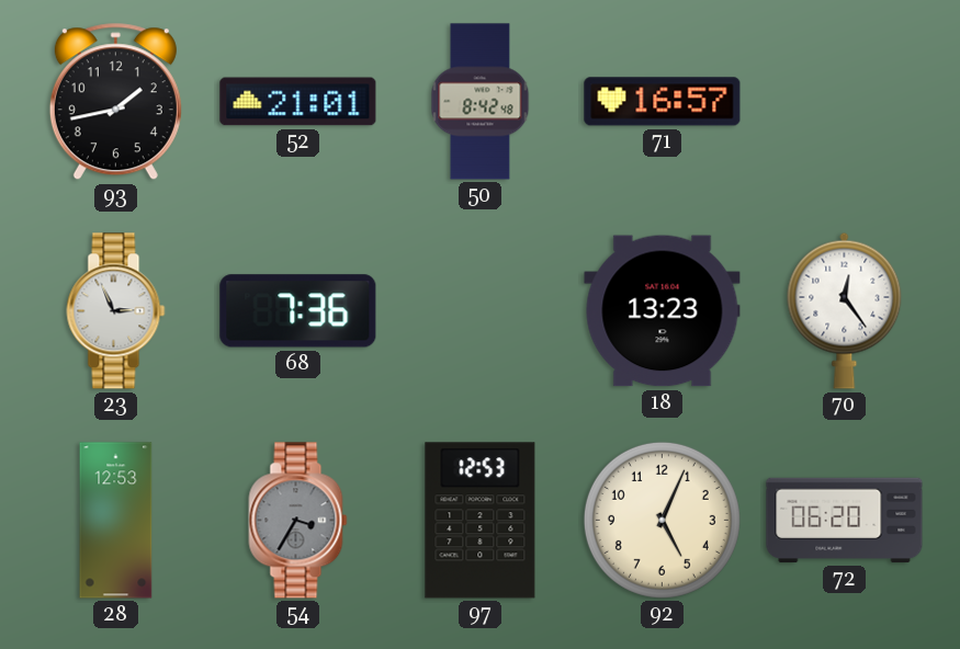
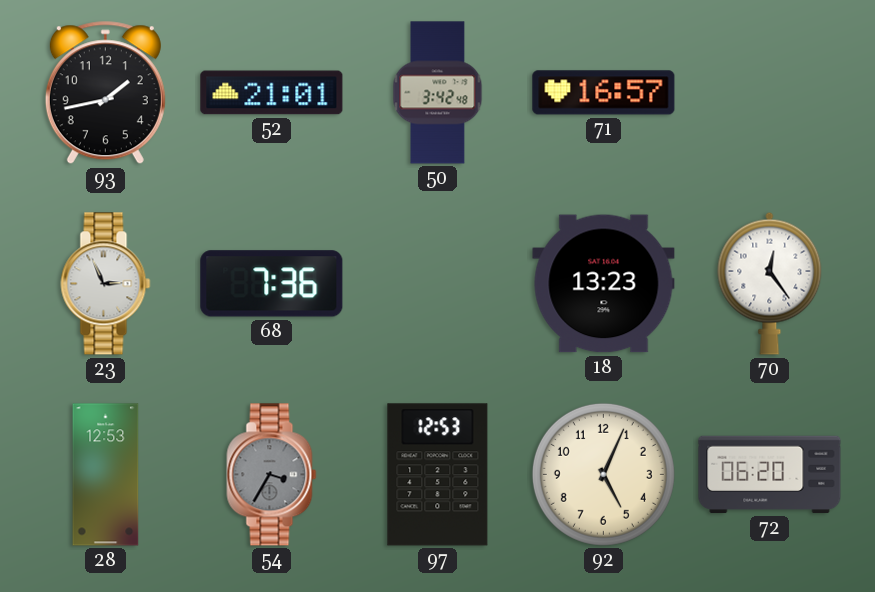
50: 8:42 -> 3:42
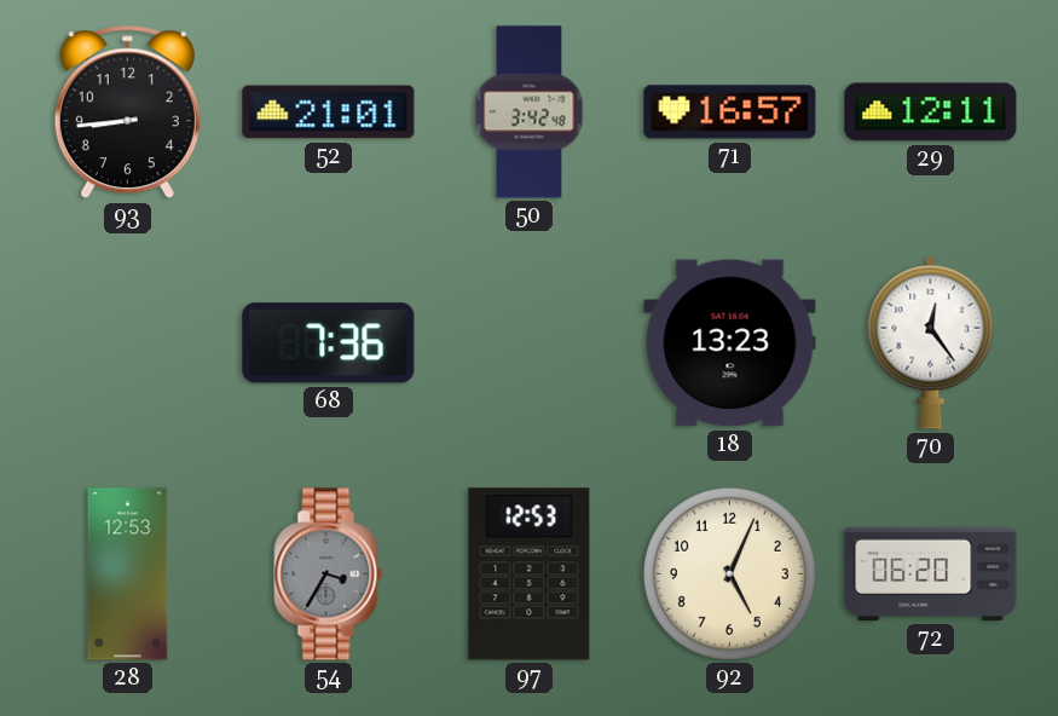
93: 1:43 -> 8:44
29: none -> 12:11
23: 2:56 -> none
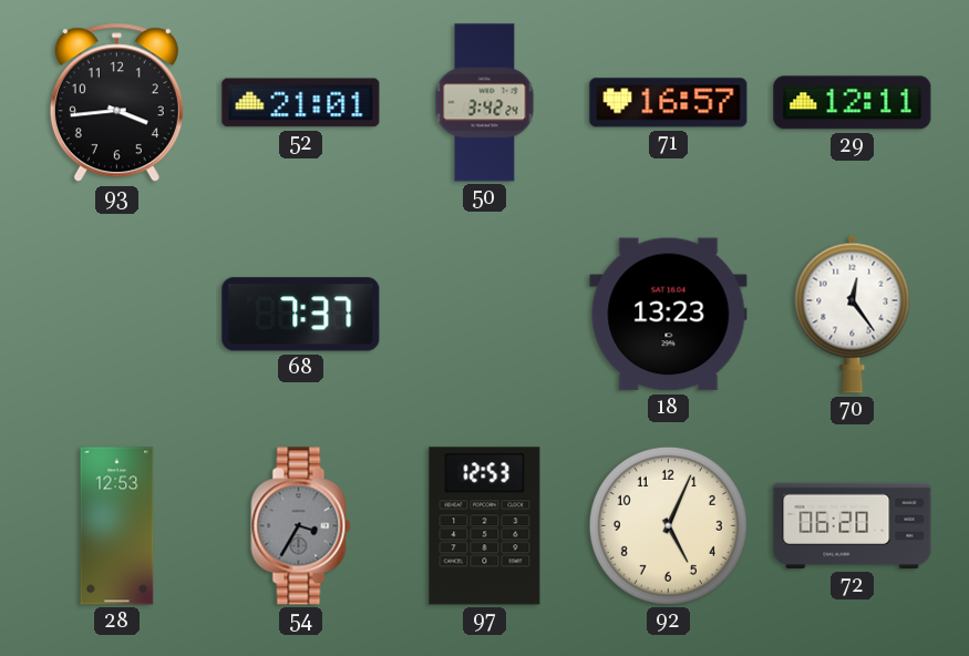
93: 8:44 -> 3:44
50: 3:42:48 -> 3:42:24
68: 7:36 -> 7:37
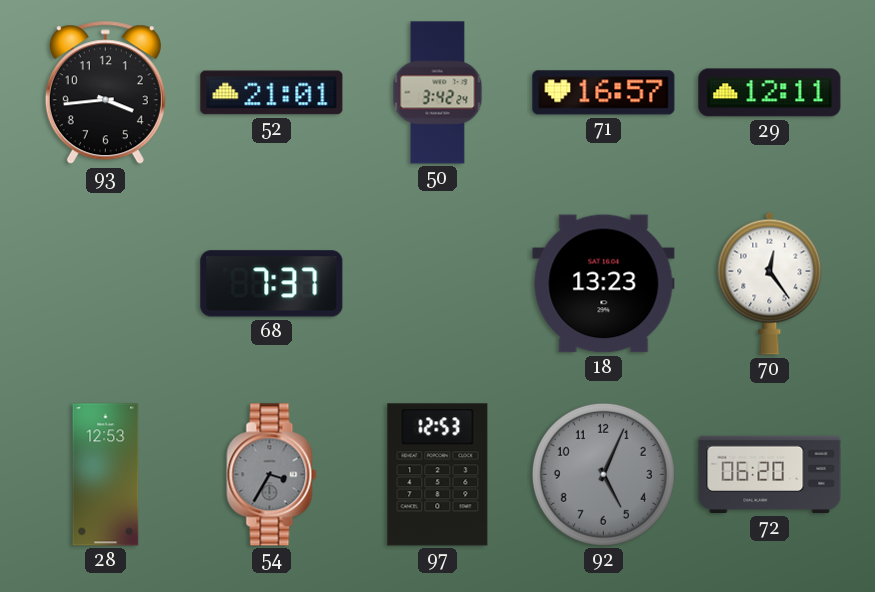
92 dial: cream -> grey
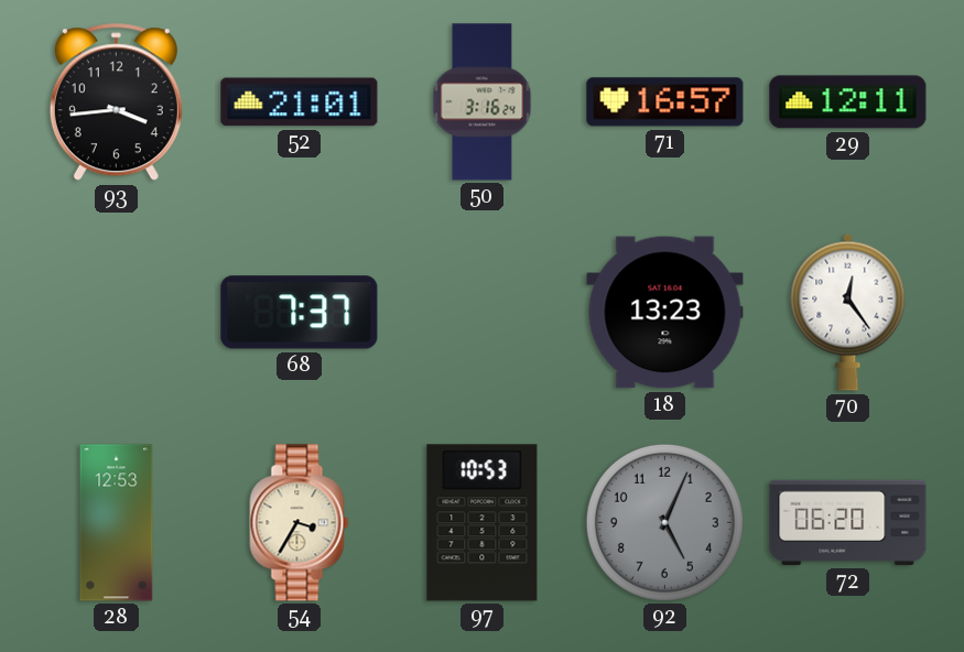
50: 3:42 -> 3:16
54 dial: grey -> cream
97: 12:53 -> 10:53
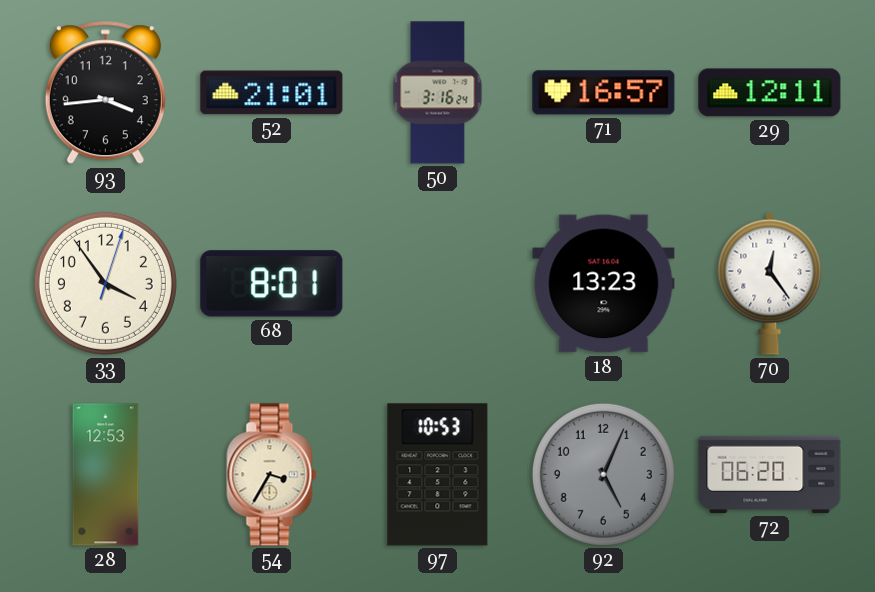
33: none -> 3:54
68: 7:37 -> 8:01
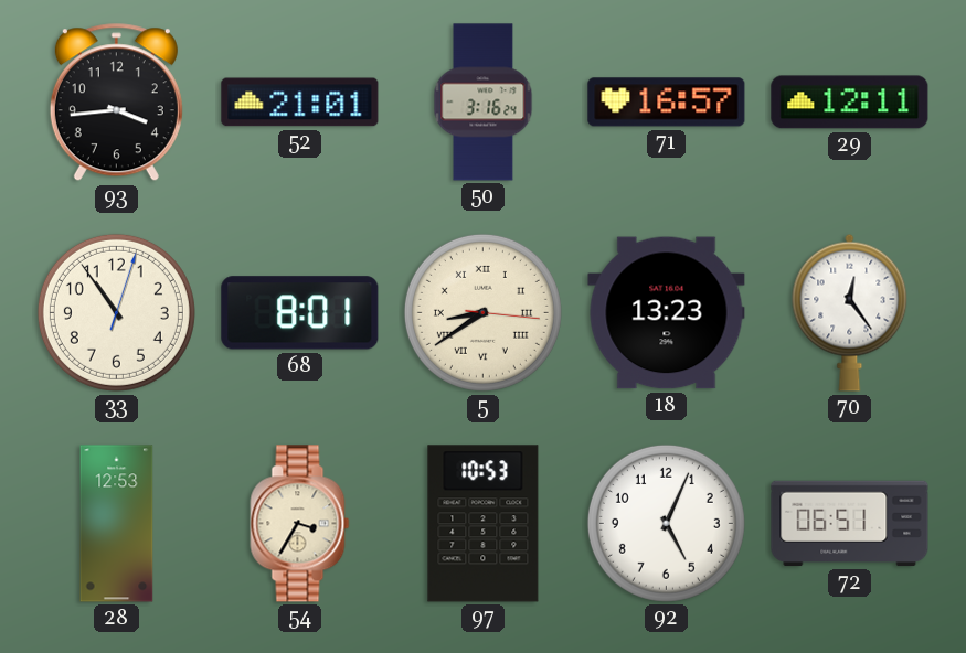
33: 3:54 -> 10:54
5: none -> 8:39
92 dial: grey -> white
72: 06:20 -> 06:51
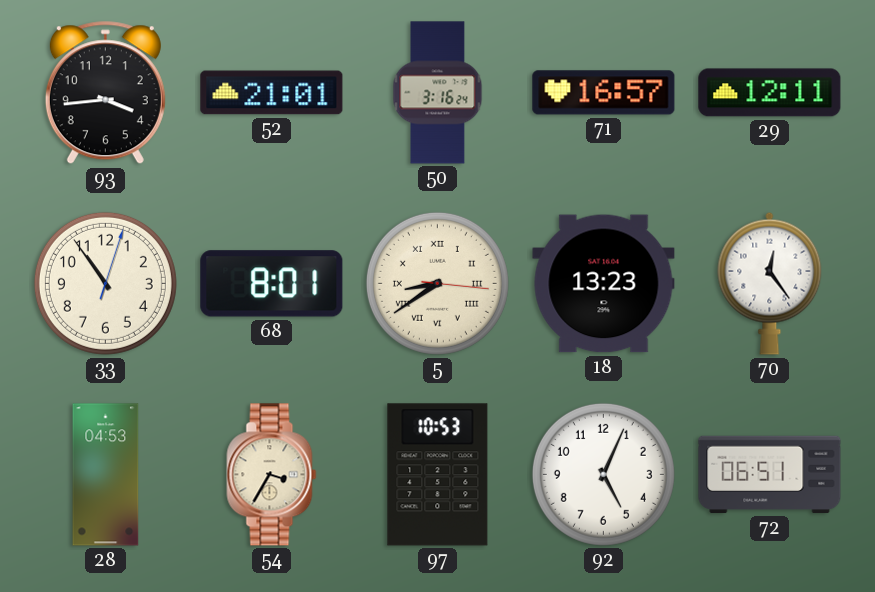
28: 12:53 -> 04:53
